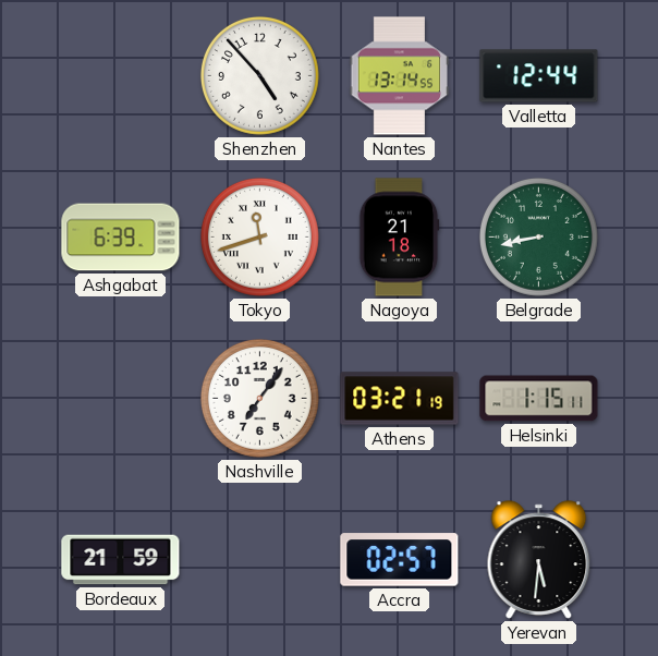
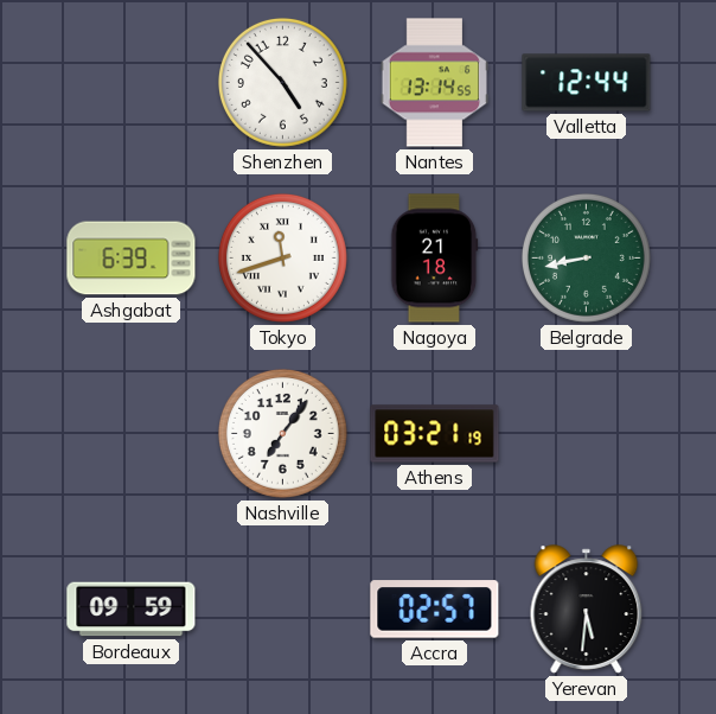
Helsinki: 1:15 -> none
Bordeaux: 21:59 -> 09:59
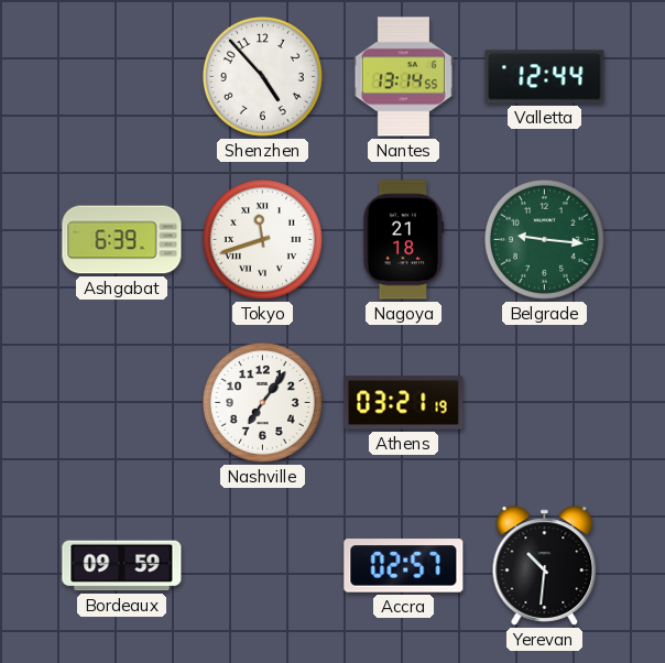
Belgrade: 8:43 -> 9:16
Yerevan: 5:31 -> 10:31
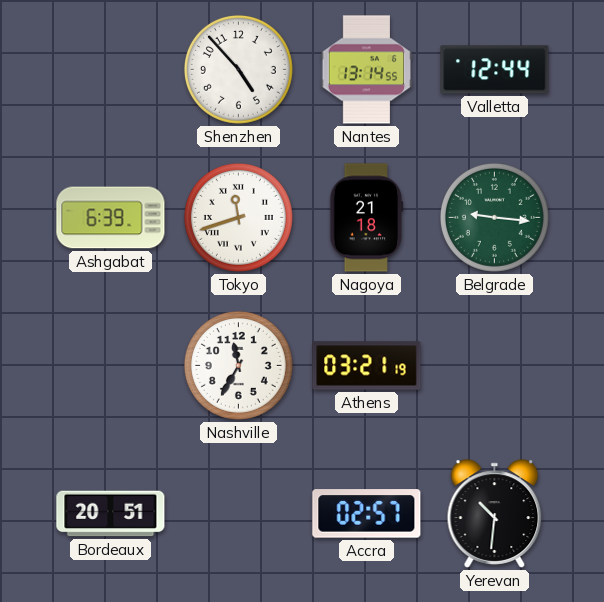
Nashville: 7:06 -> 11:35
Bordeaux: 09:59 -> 20:51
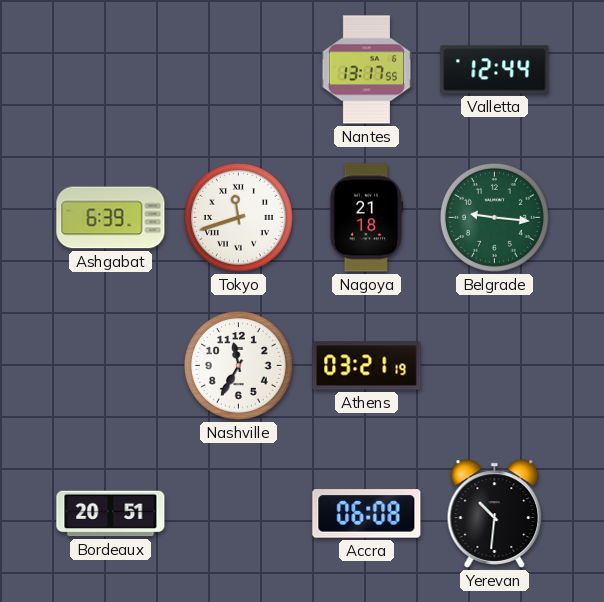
Shenzhen: 4:53 -> none
Nantes: 13:14 -> 13:17
Accra: 02:57 -> 06:08
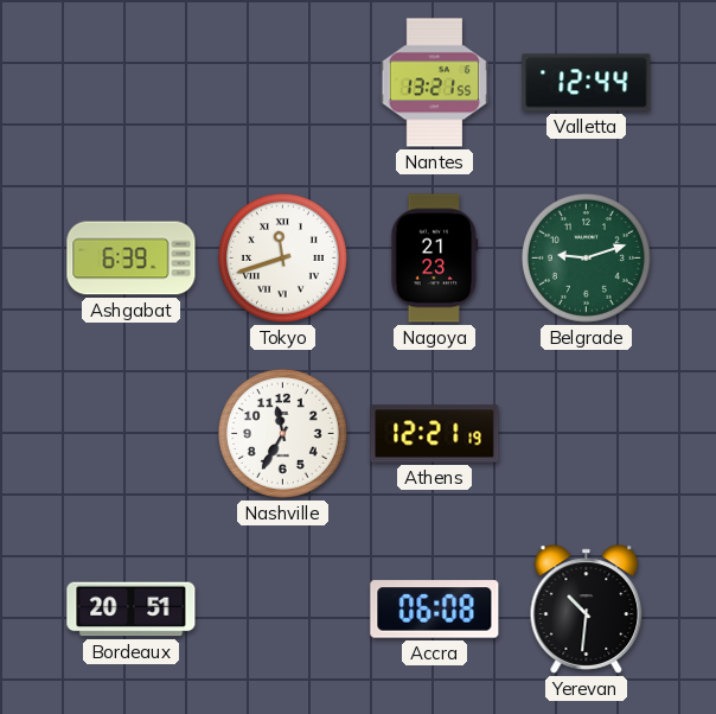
Nantes: 13:17 -> 13:21
Nagoya: 21:18 -> 21:23
Belgrade: 9:16 -> 9:12
Athens: 03:21 -> 12:21
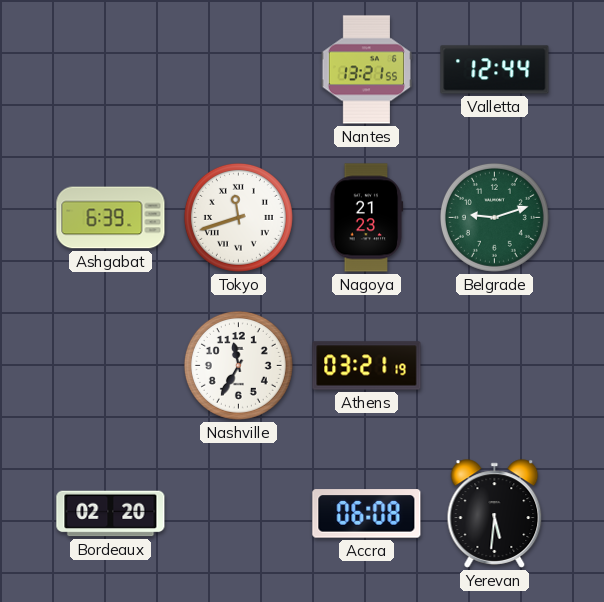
Athens: 12:21 -> 03:21
Bordeaux: 20:51 -> 02:20
Yerevan: 10:31 -> 5:31
